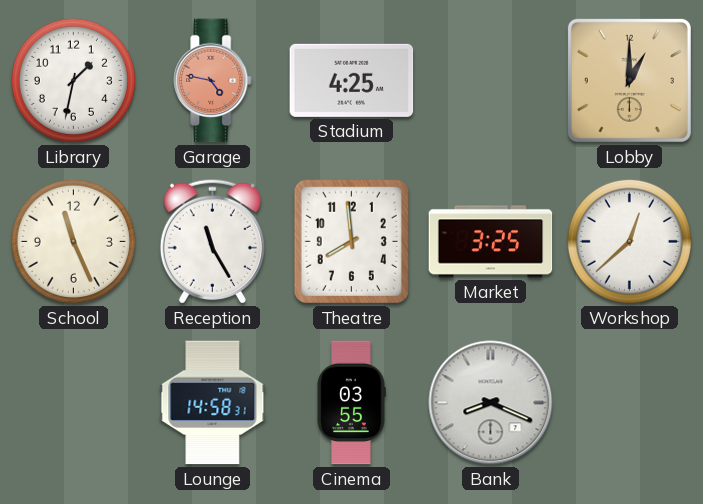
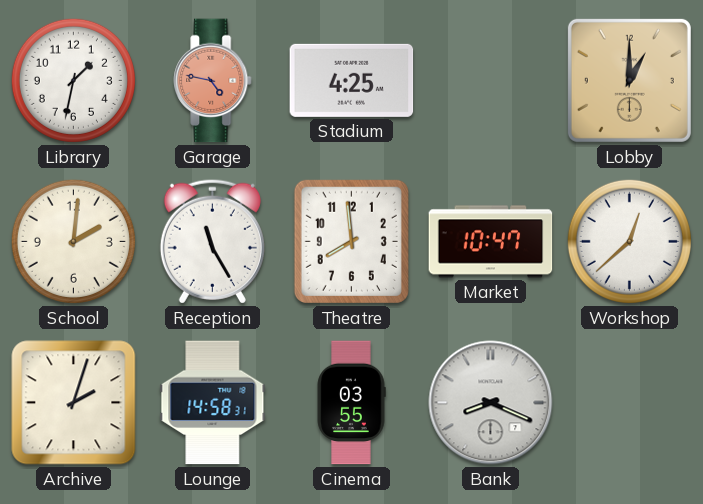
School: 11:26 -> 2:01
Market: 3:25 -> 10:47
Archive: none -> 2:03
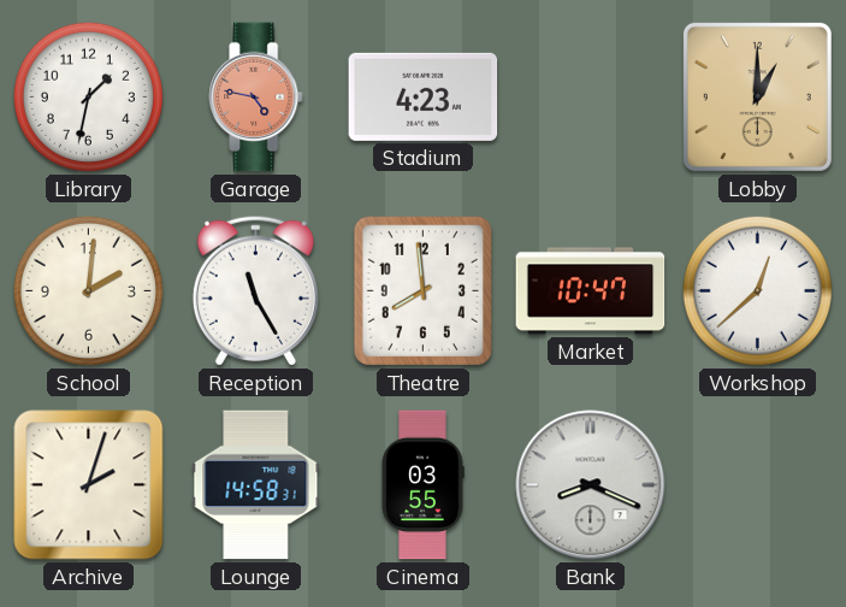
Stadium: 4:25 -> 4:23
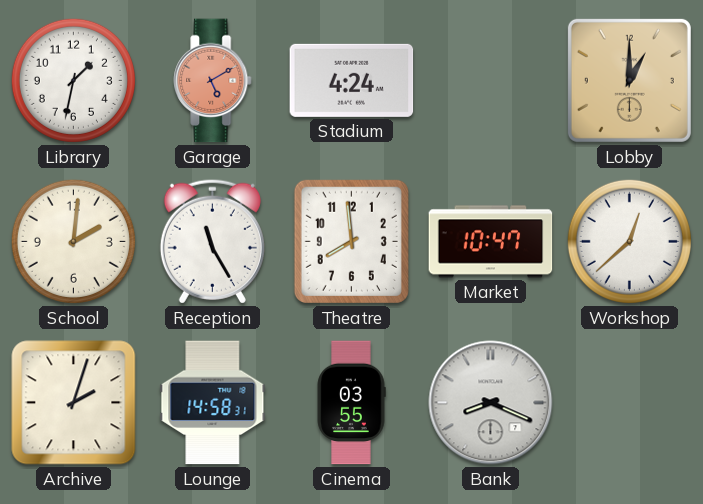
Garage: 4:47 -> 5:10
Stadium: 4:23 -> 4:24
